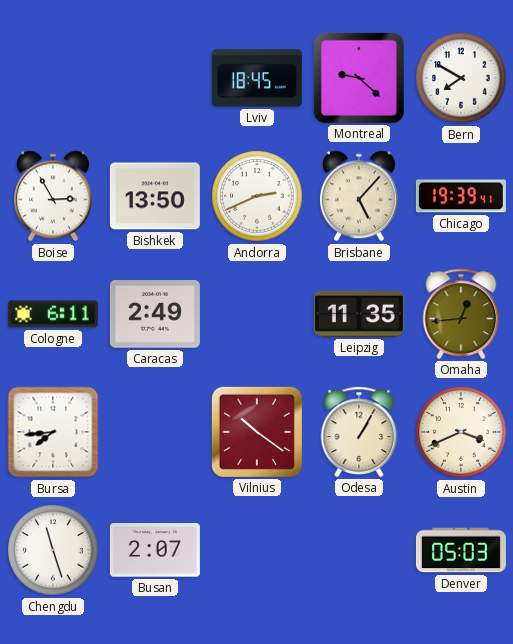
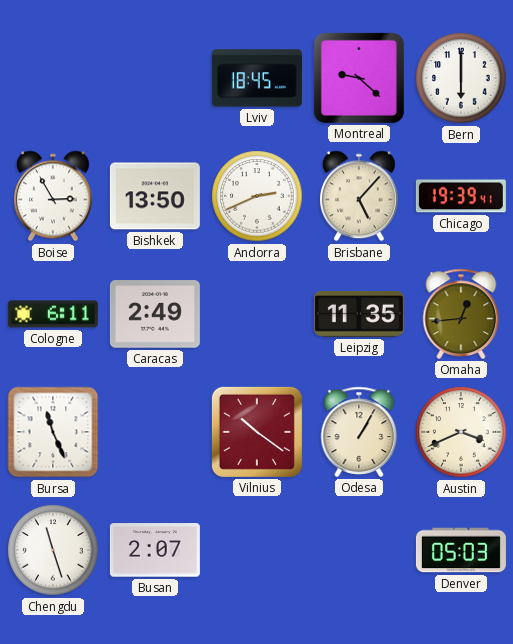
Bern: 7:50 -> 6:00
Bursa: 7:44 -> 11:26
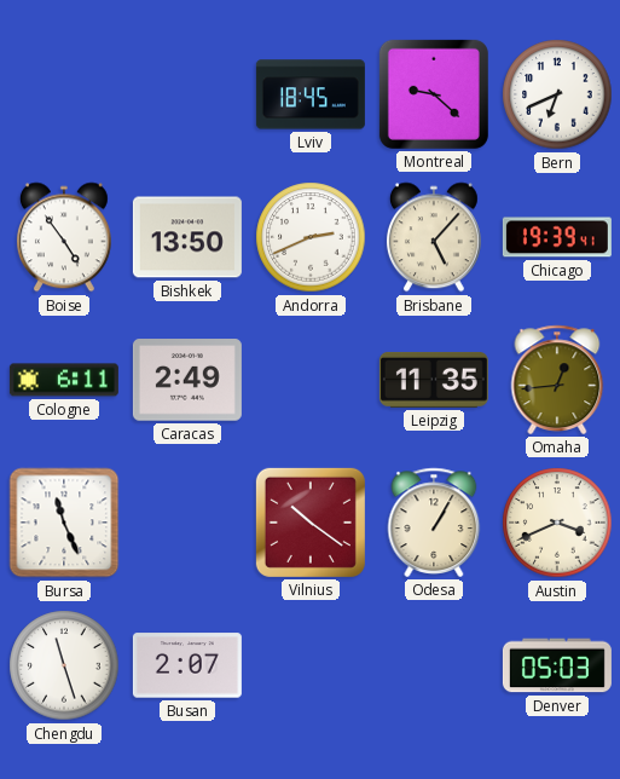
Bern: 6:00 -> 6:41
Boise: 2:55 -> 4:54
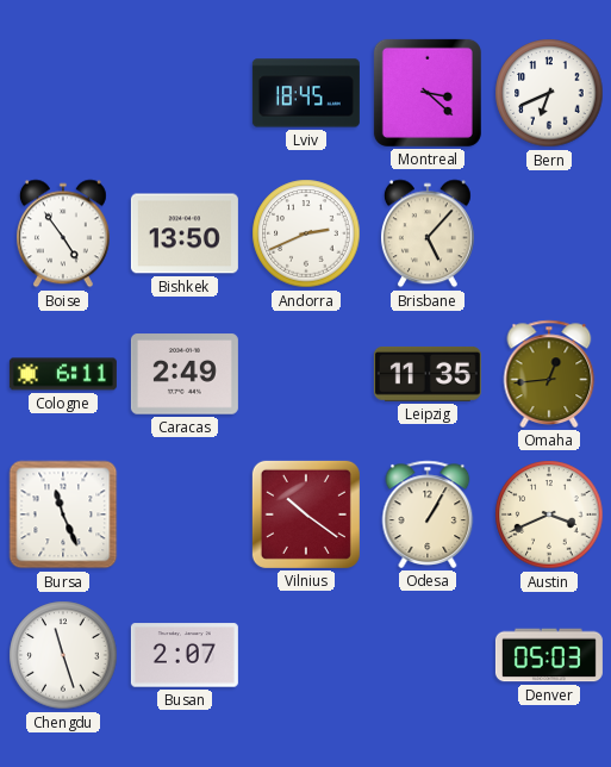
Montreal: 9:22 -> 3:22
Chicago: 19:39 -> none
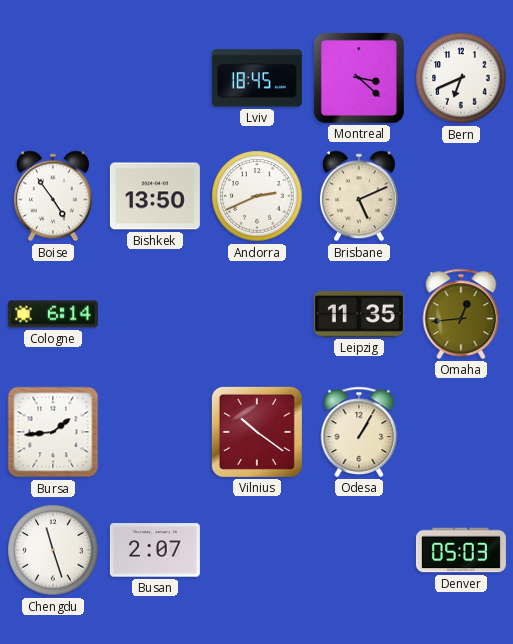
Brisbane: 5:07 -> 5:11
Cologne: 6:11 -> 6:14
Caracas: 2:49 -> none
Bursa: 11:26 -> 1:44
Austin: 3:41 -> none
